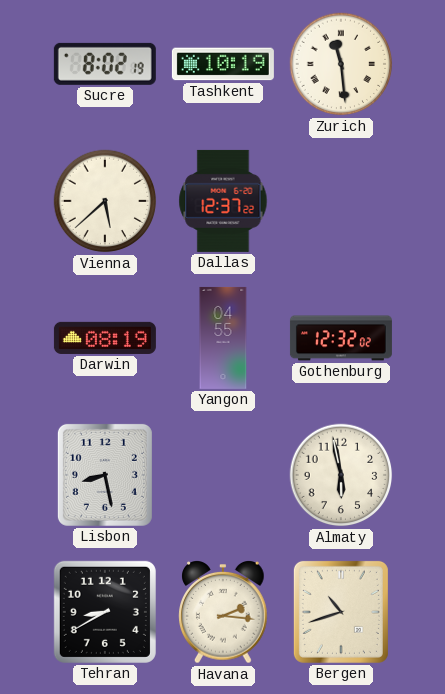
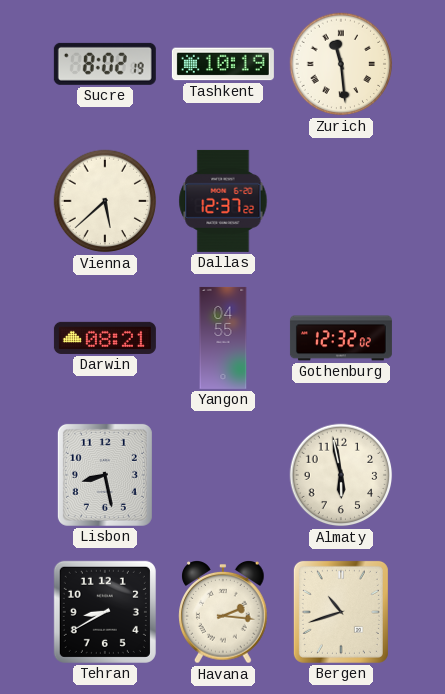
Darwin: 08:19 -> 08:21
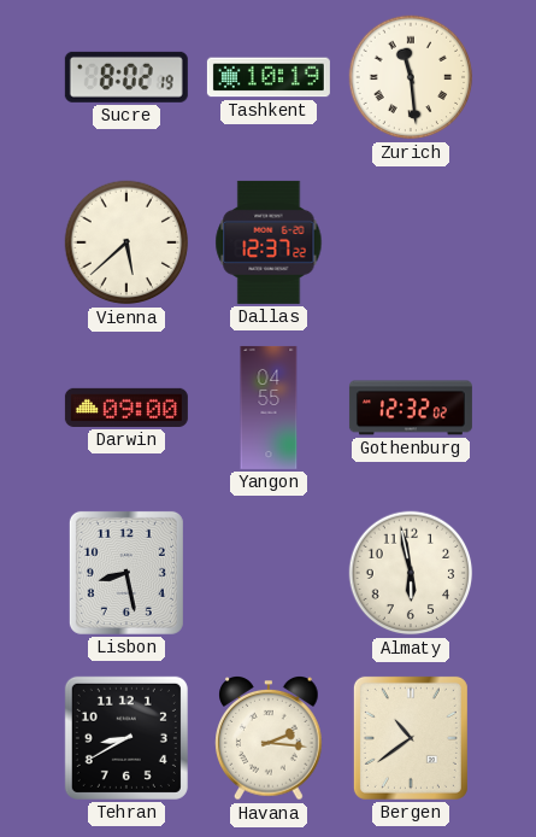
Darwin: 08:21 -> 09:00
Bergen: 10:42 -> 10:39
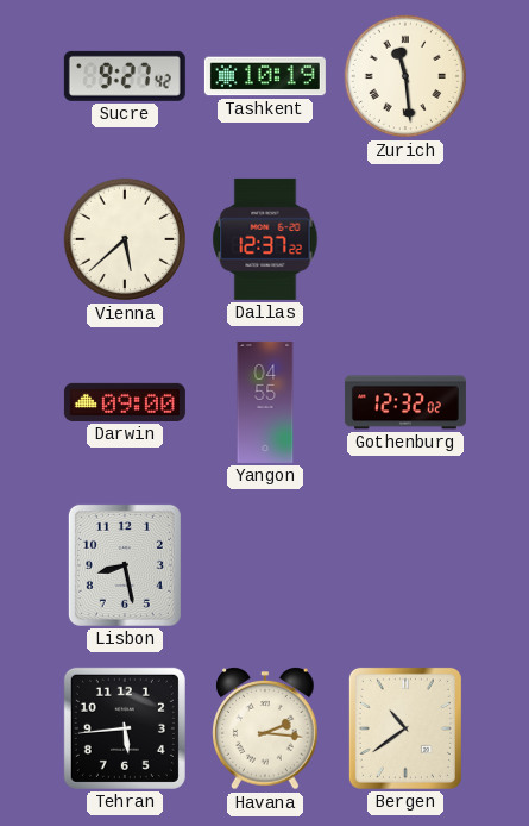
Sucre: 8:02 -> 9:27
Almaty: 5:58 -> none
Tehran: 8:40 -> 5:44
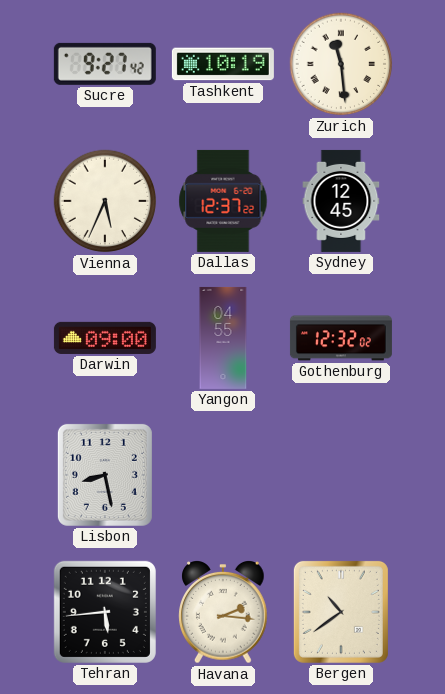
Vienna: 5:38 -> 5:34
Sydney: none -> 12:45
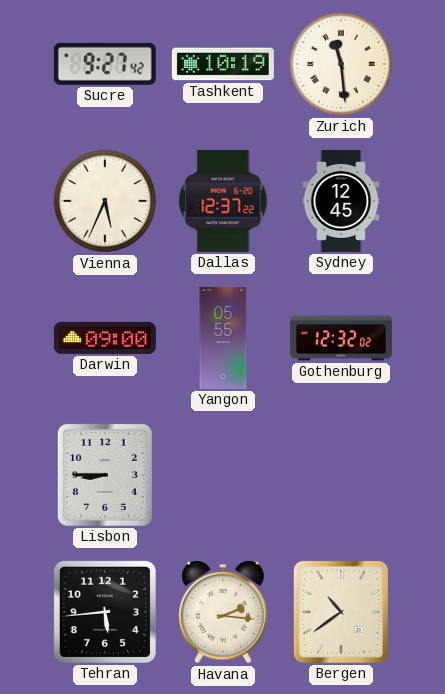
Yangon: 04:55 -> 05:55
Lisbon: 8:28 -> 8:45
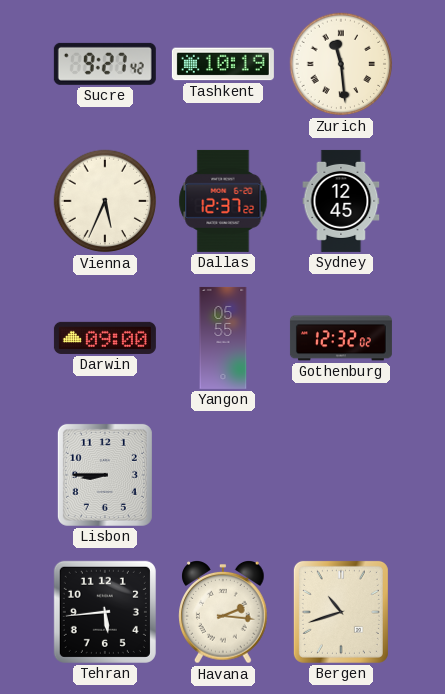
Bergen: 10:39 -> 10:42
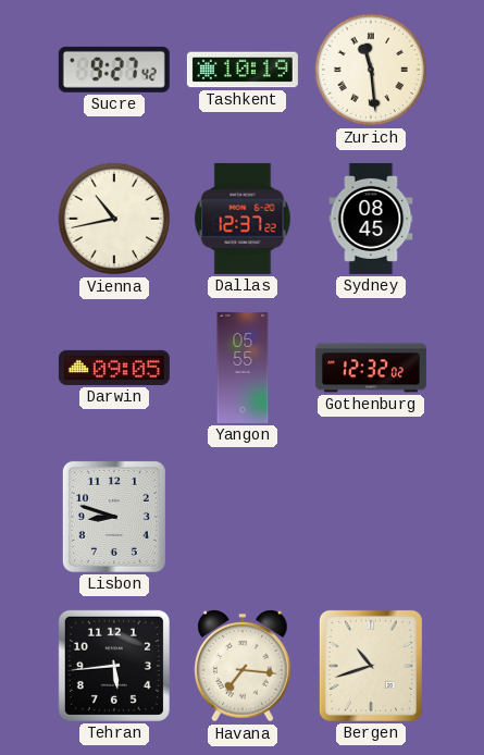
Vienna: 5:34 -> 10:43
Sydney: 12:45 -> 08:45
Darwin: 09:00 -> 09:05
Lisbon: 8:45 -> 8:48
Havana: 2:16 -> 7:16
